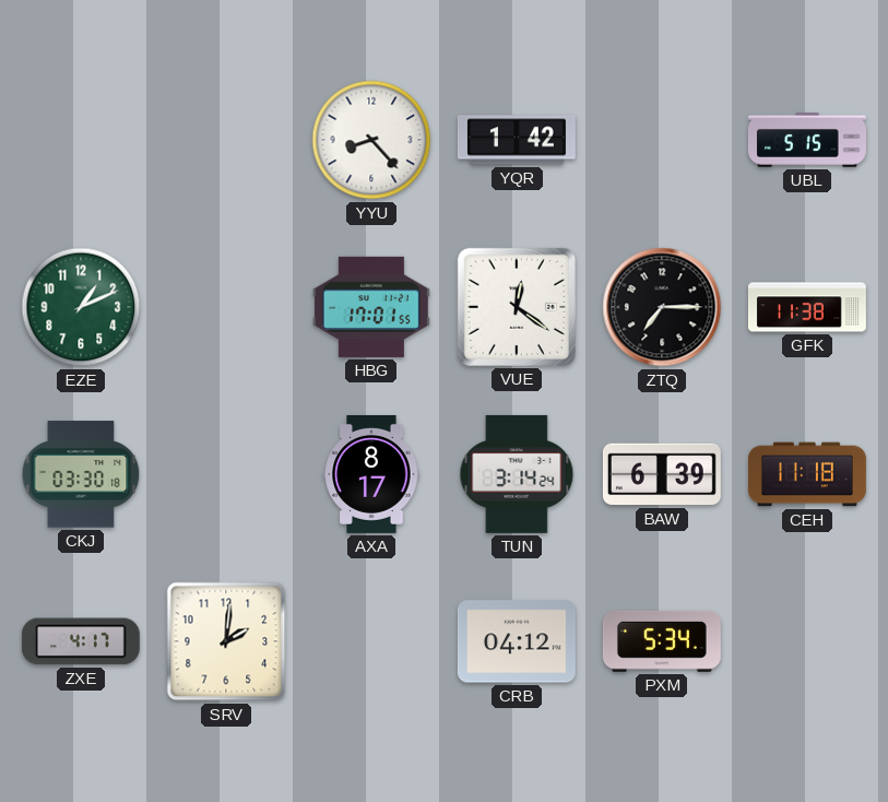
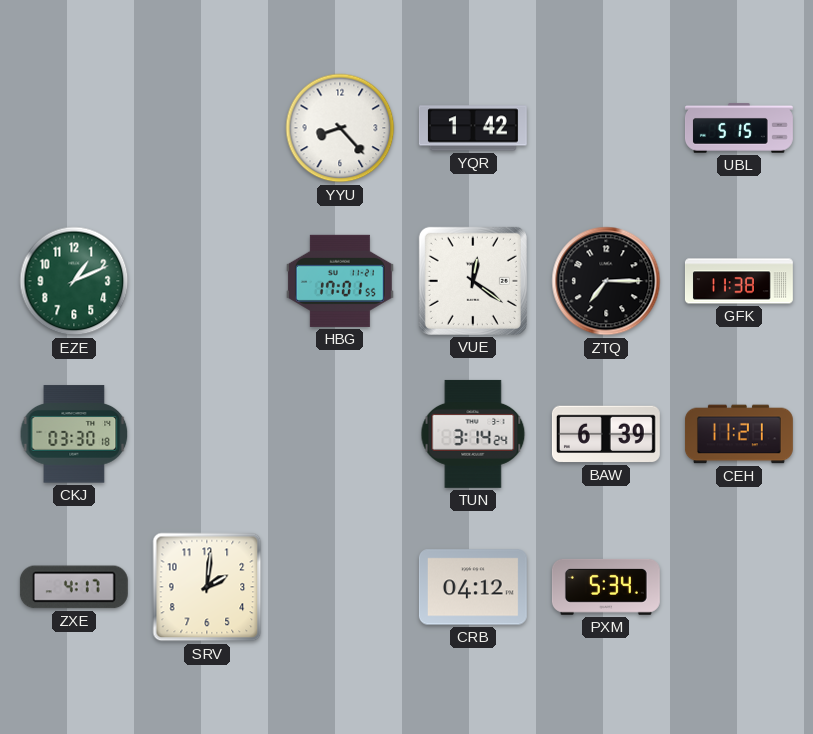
AXA: 8:17 -> none
CEH: 11:18 -> 11:21
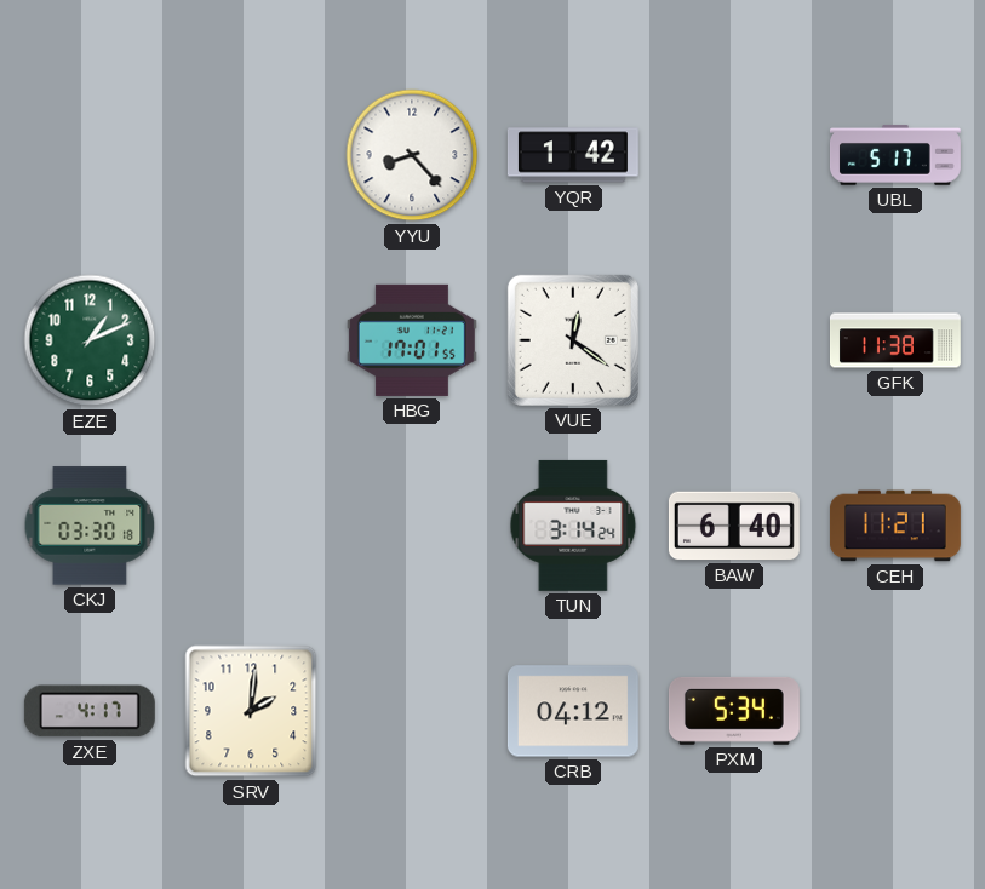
UBL: 5:15 -> 5:17
ZTQ: 7:15 -> none
BAW: 6:39 -> 6:40
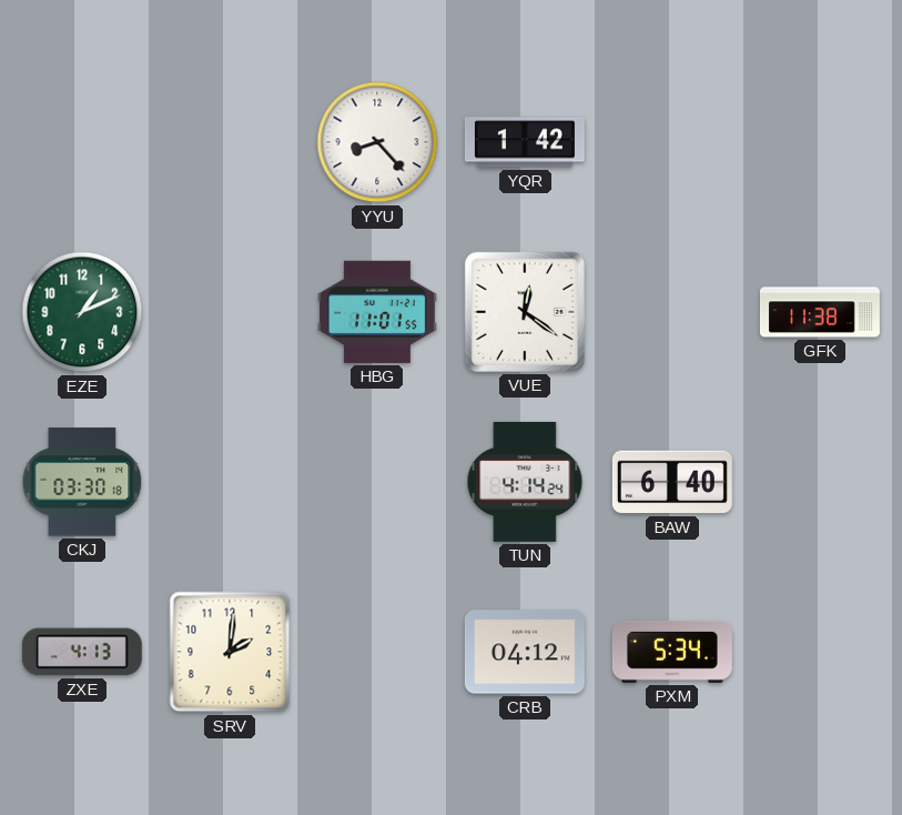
UBL: 5:17 -> none
HBG: 17:01 -> 11:01
TUN: 3:14 -> 4:14
CEH: 11:21 -> none
ZXE: 4:17 -> 4:13
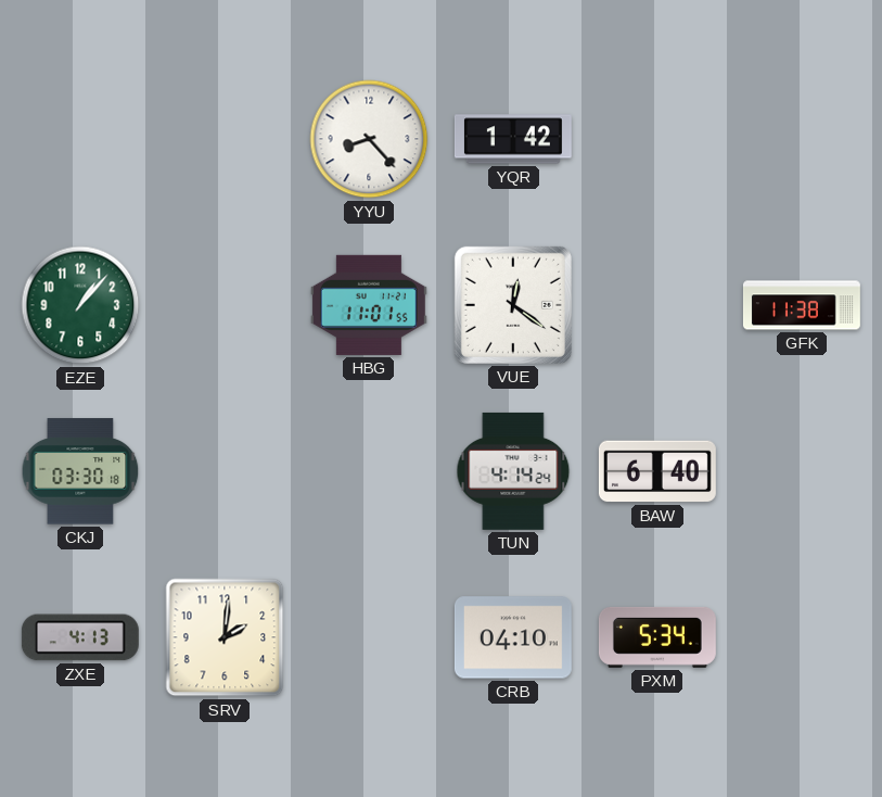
EZE: 1:11 -> 1:07
CRB: 04:12 -> 04:10
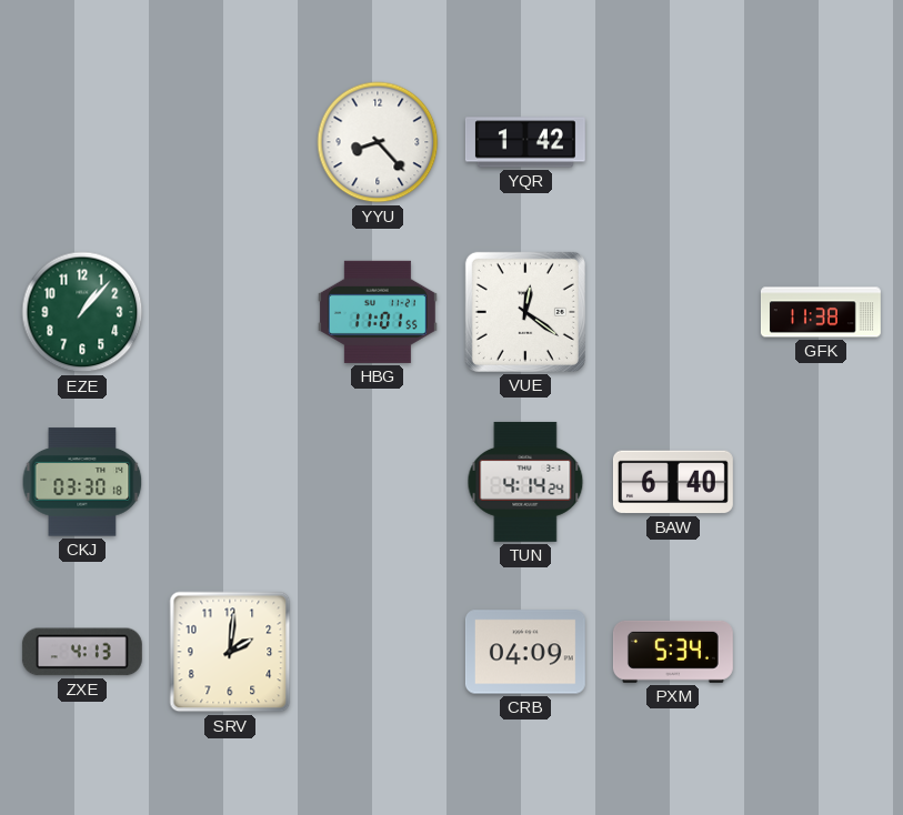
CRB: 04:10 -> 04:09
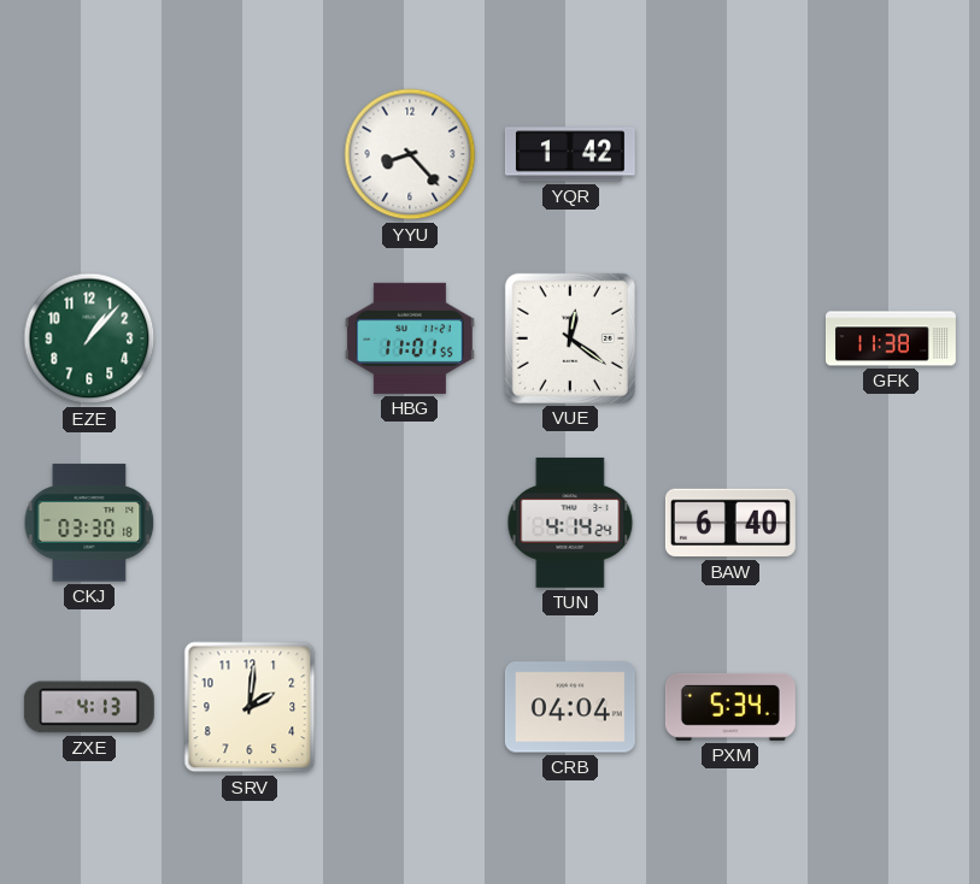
CRB: 04:09 -> 04:04
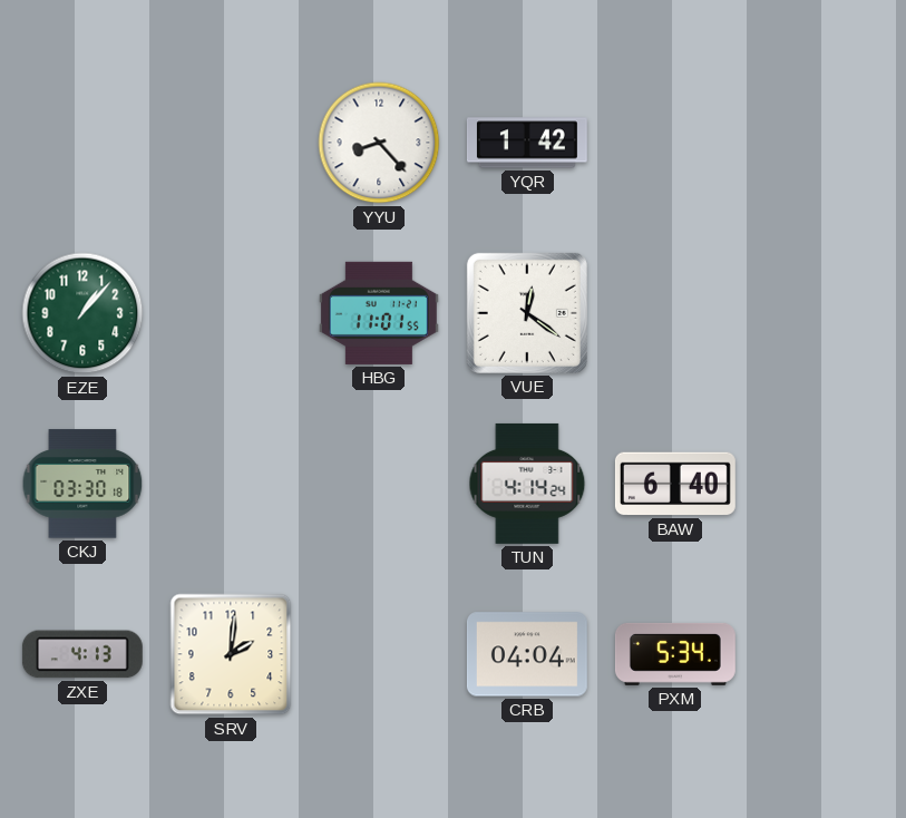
GFK: 11:38 -> none
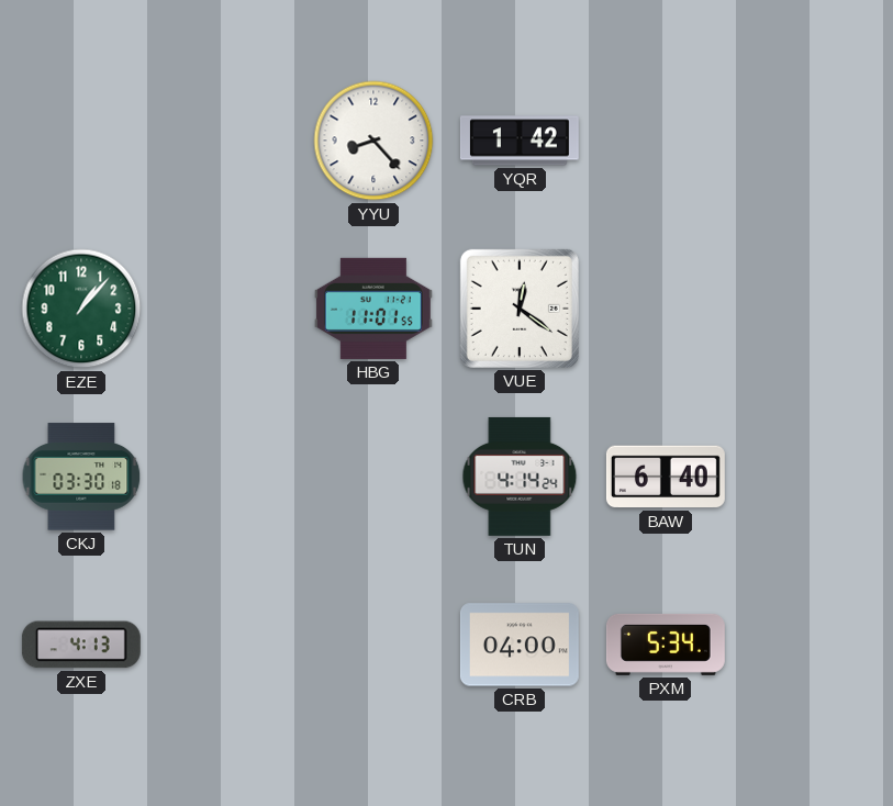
SRV: 2:01 -> none
CRB: 04:04 -> 04:00
